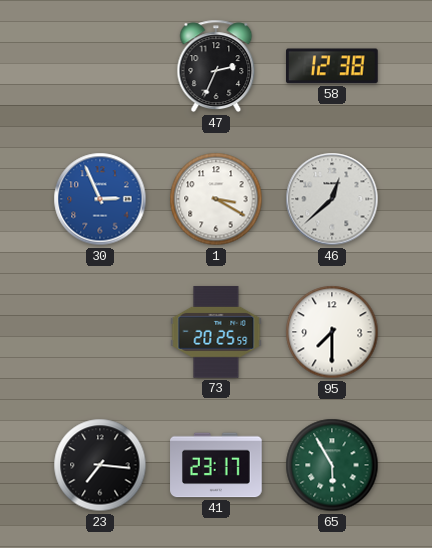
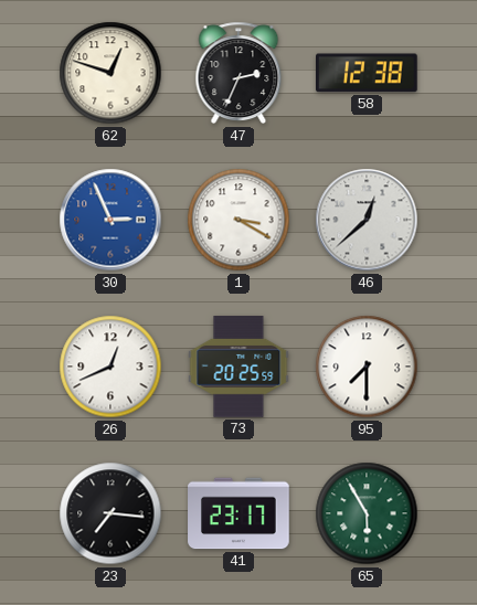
62: none -> 12:48
26: none -> 12:41
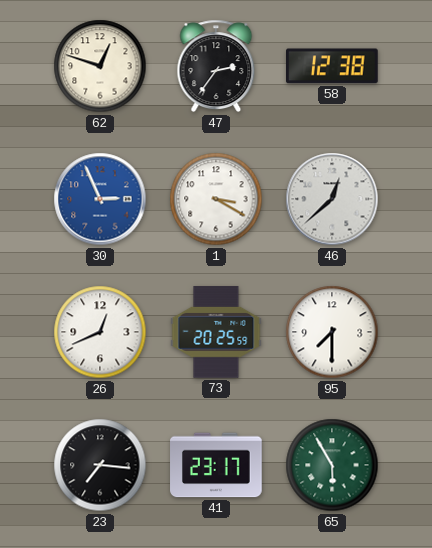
47: 2:34 -> 2:36
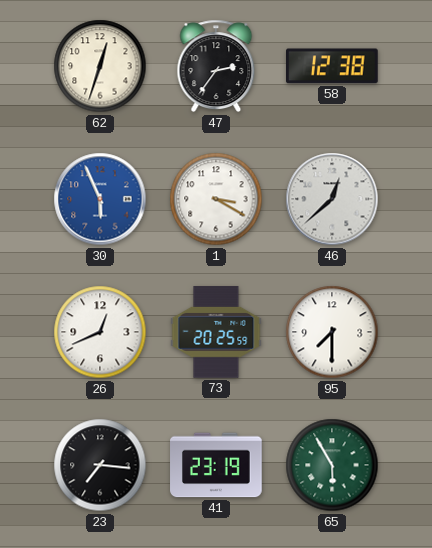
62: 12:48 -> 12:33
30: 2:56 -> 5:56
41: 23:17 -> 23:19
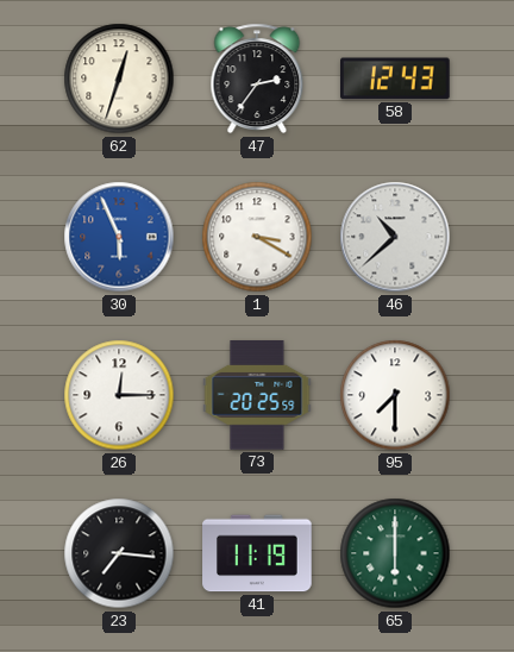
58: 12:38 -> 12:43
46: 12:38 -> 10:38
26: 12:41 -> 12:15
41: 23:19 -> 11:19
65: 5:55 -> 6:00
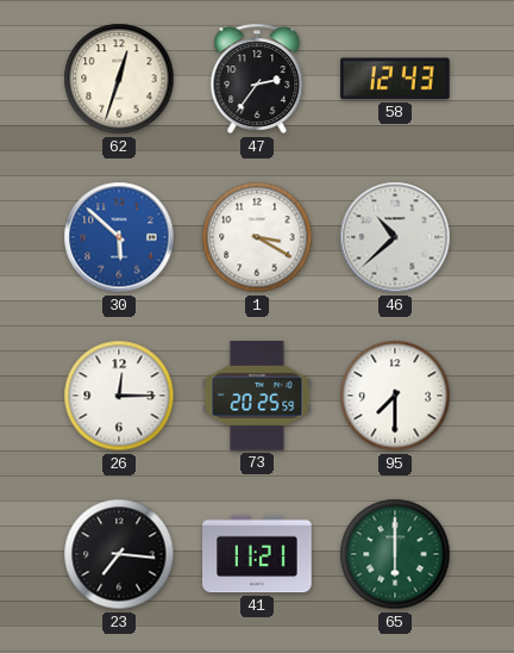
30: 5:56 -> 5:52
41: 11:19 -> 11:21
